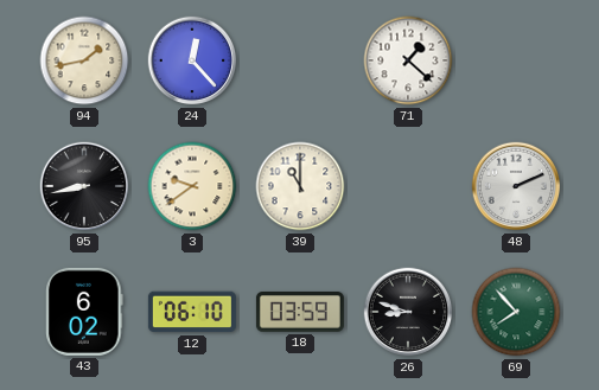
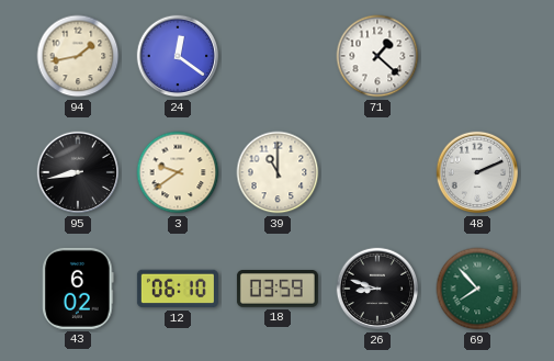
24: 12:23 -> 12:21
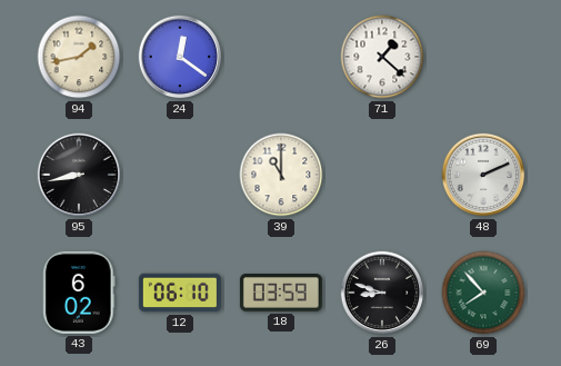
3: 9:39 -> none
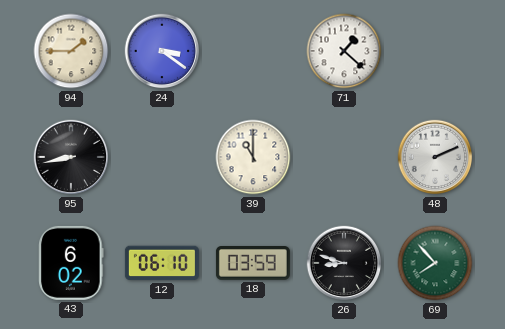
94: 1:43 -> 1:45
24: 12:21 -> 3:21
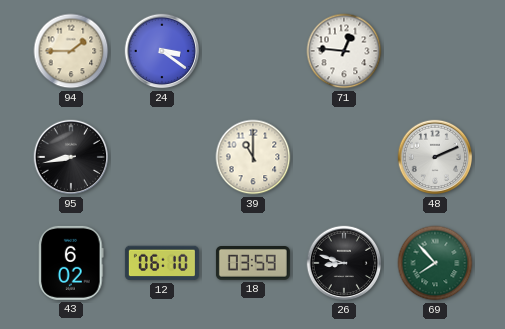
71: 1:22 -> 12:46
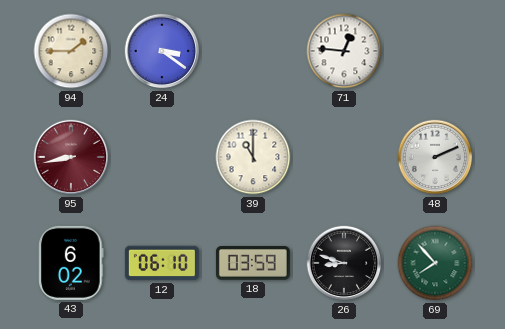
95 dial: black -> burgundy
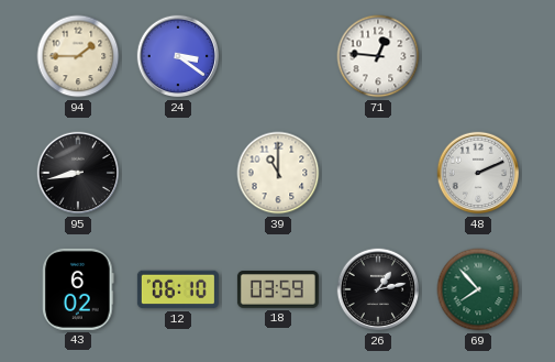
95 dial: burgundy -> black
26: 8:48 -> 1:13
